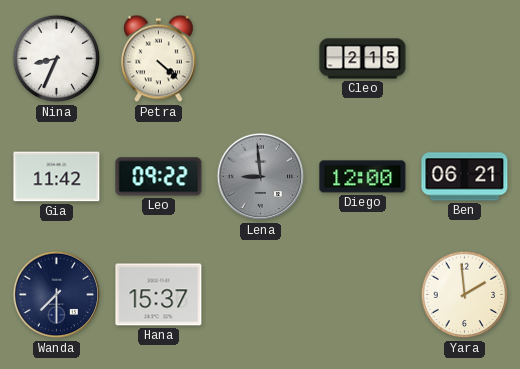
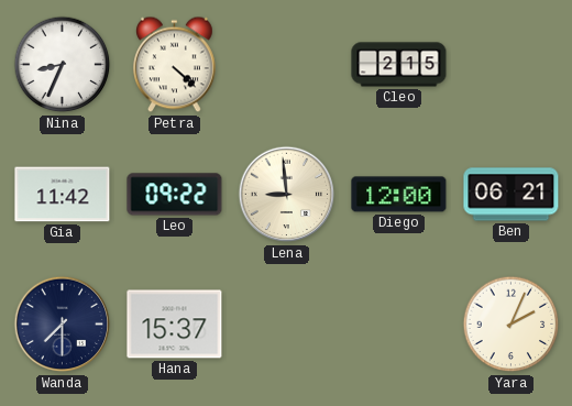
Lena dial: grey -> cream
Yara: 1:59 -> 2:04
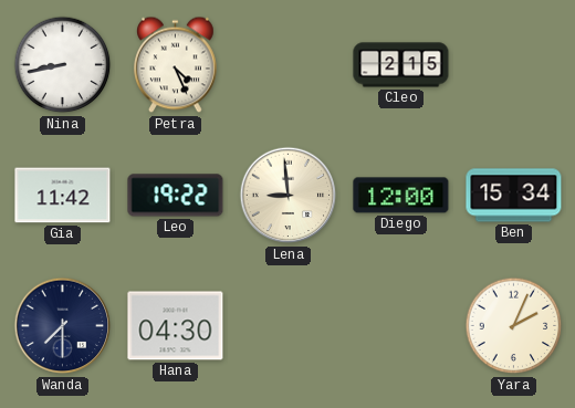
Nina: 8:34 -> 8:43
Petra: 4:22 -> 4:26
Leo: 09:22 -> 19:22
Ben: 06:21 -> 15:34
Hana: 15:37 -> 04:30
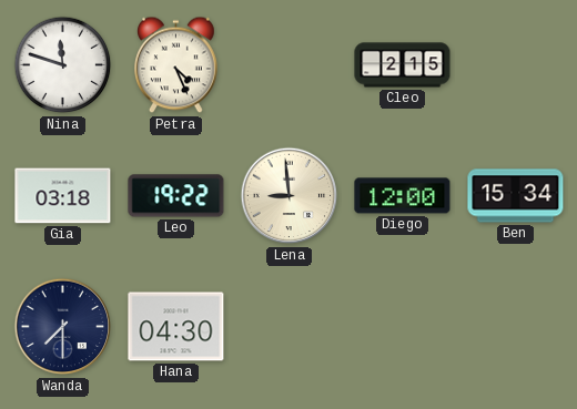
Nina: 8:43 -> 11:48
Gia: 11:42 -> 03:18
Yara: 2:04 -> none
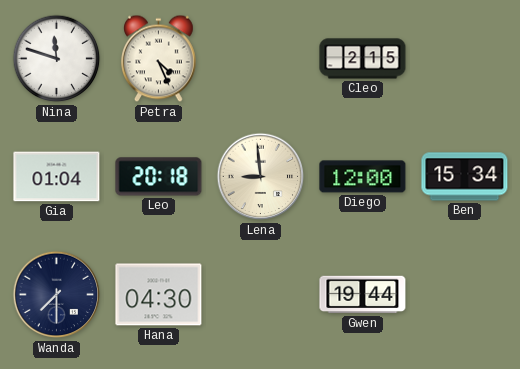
Gia: 03:18 -> 01:04
Leo: 19:22 -> 20:18
Gwen: none -> 19:44
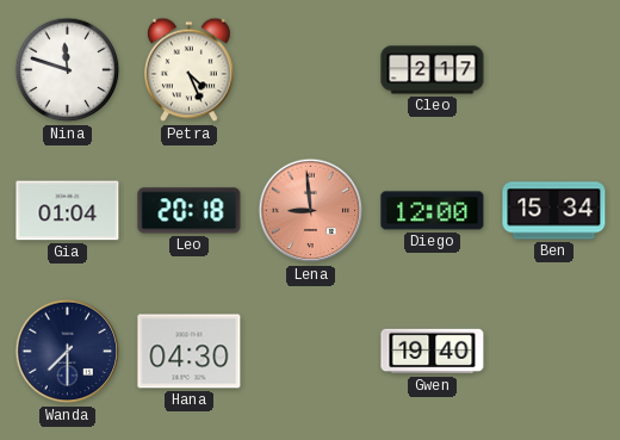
Cleo: 2:15 -> 2:17
Lena dial: cream -> salmon
Gwen: 19:44 -> 19:40
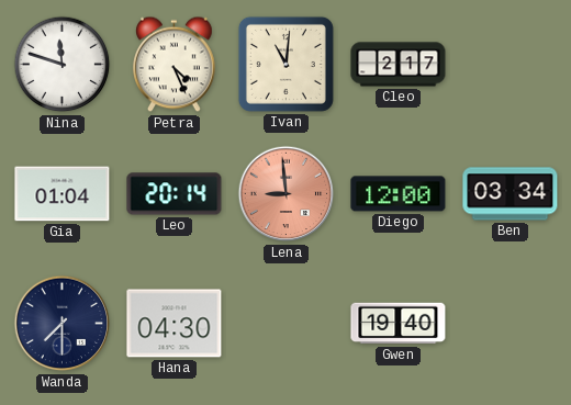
Ivan: none -> 11:01
Leo: 20:18 -> 20:14
Ben: 15:34 -> 03:34
